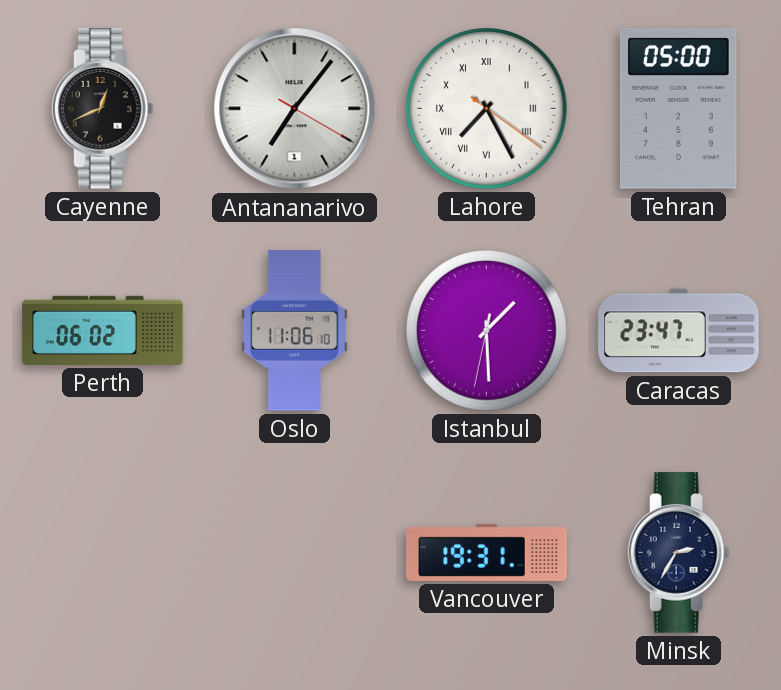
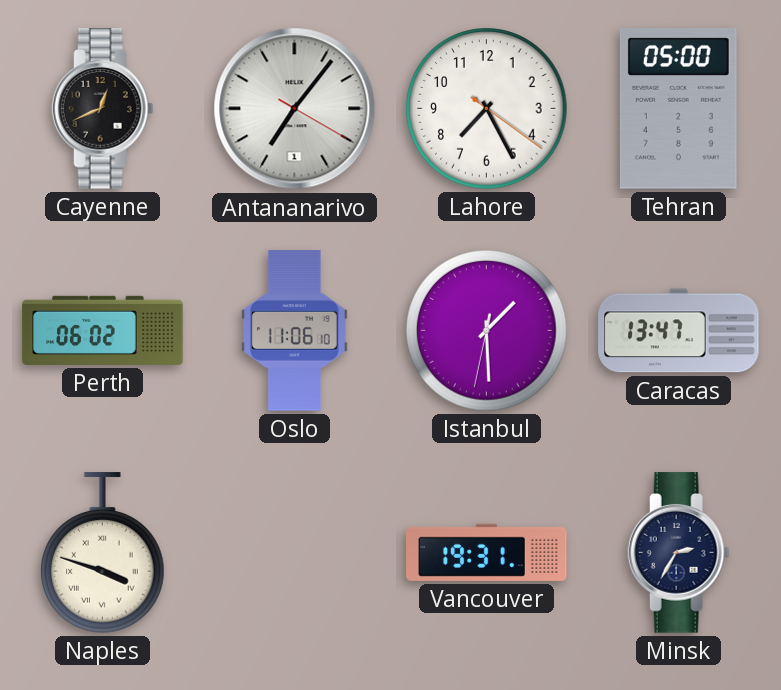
Lahore numerals: Roman -> Arabic
Caracas: 23:47 -> 13:47
Naples: none -> 3:48
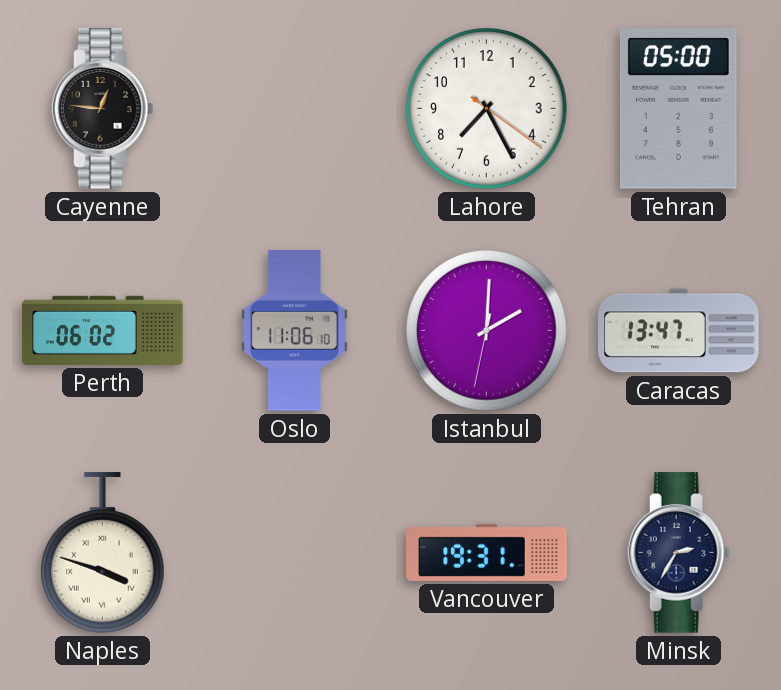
Cayenne: 12:41 -> 12:46
Antananarivo: 7:06 -> none
Istanbul: 1:29 -> 2:00
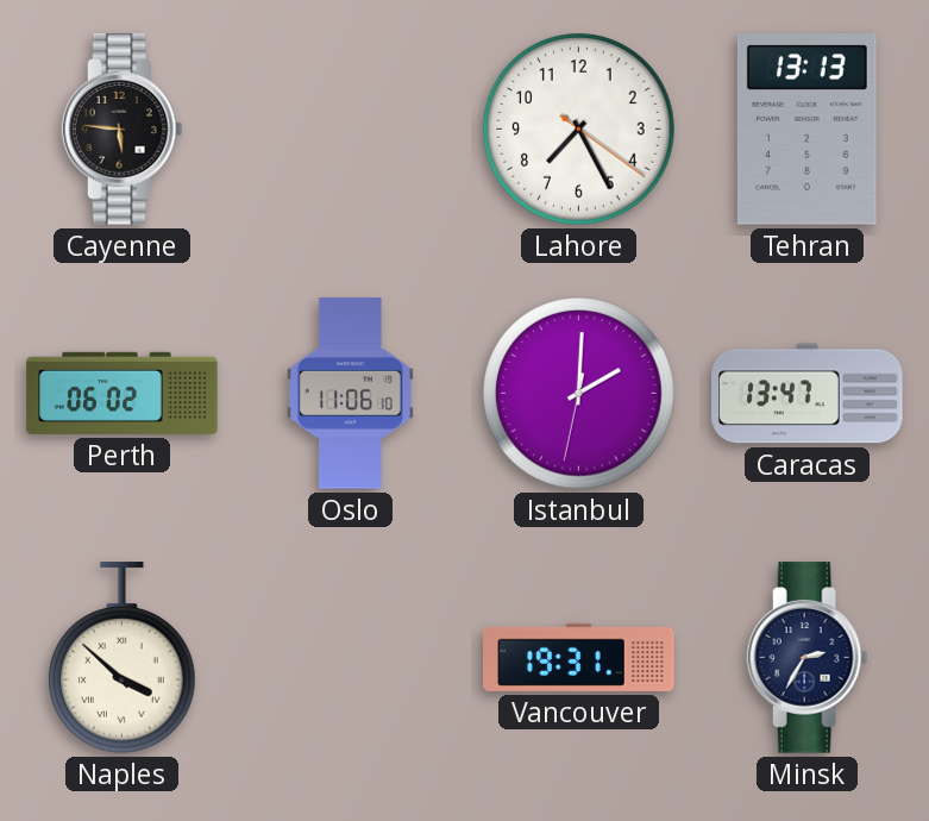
Cayenne: 12:46 -> 5:46
Tehran: 05:00 -> 13:13
Naples: 3:48 -> 3:52
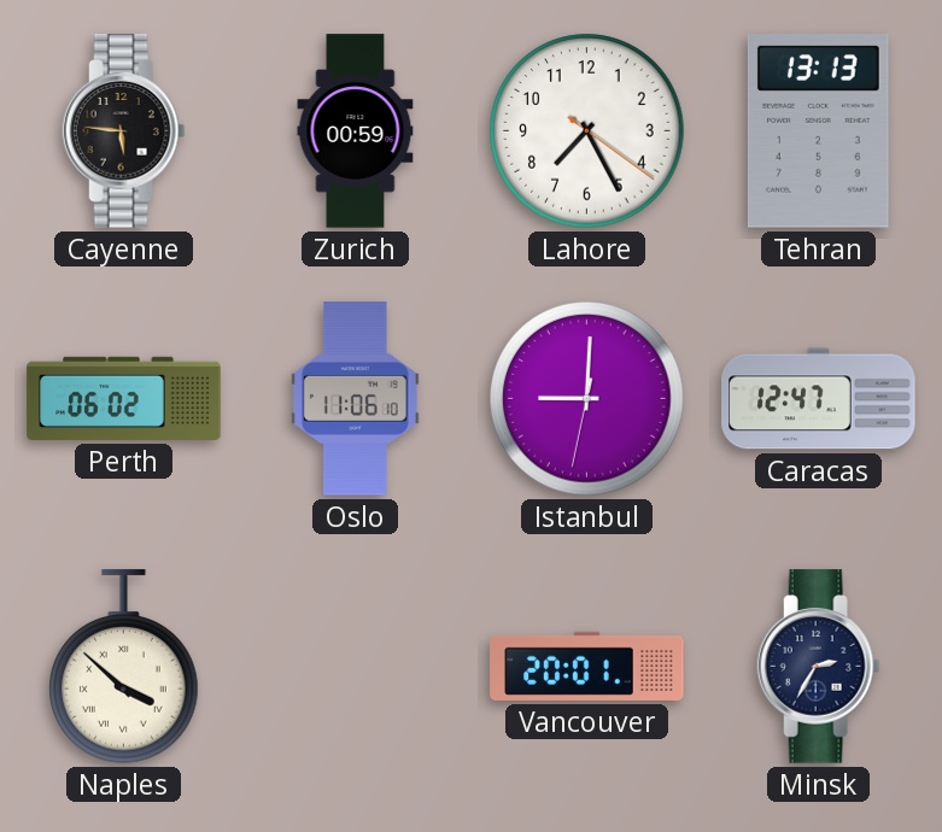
Zurich: none -> 00:59
Istanbul: 2:00 -> 9:00
Caracas: 13:47 -> 12:47
Vancouver: 19:31 -> 20:01
